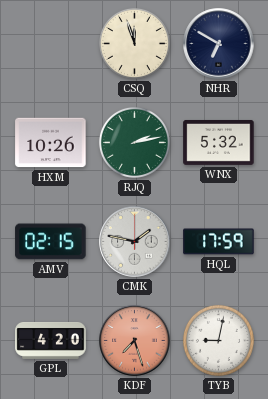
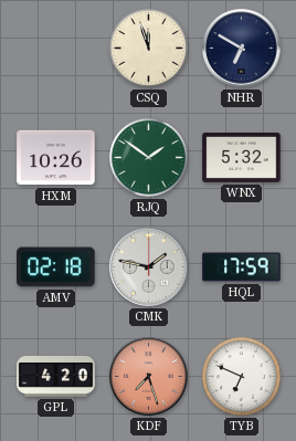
RJQ: 2:13 -> 1:51
AMV: 02:15 -> 02:18
TYB: 9:02 -> 6:49
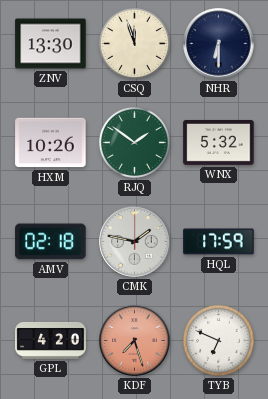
ZNV: none -> 13:30
NHR: 6:50 -> 6:30
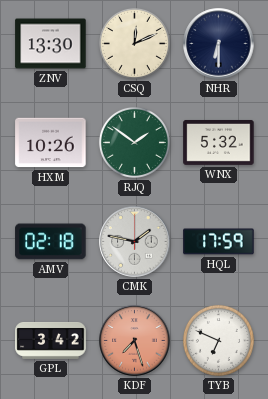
CSQ: 11:57 -> 12:11
GPL: 4:20 -> 3:42
